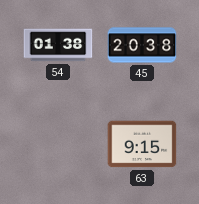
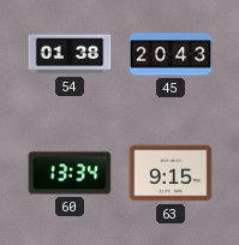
45: 20:38 -> 20:43
60: none -> 13:34
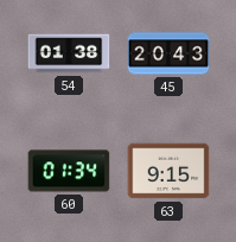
60: 13:34 -> 01:34
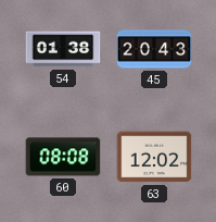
60: 01:34 -> 08:08
63: 9:15 -> 12:02
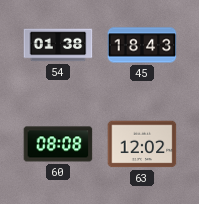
45: 20:43 -> 18:43
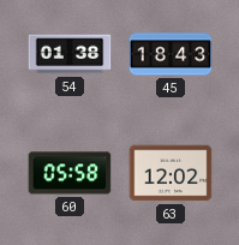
60: 08:08 -> 05:58
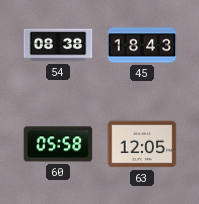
54: 01:38 -> 08:38
63: 12:02 -> 12:05
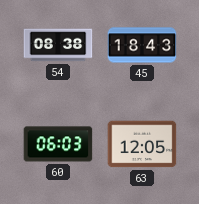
60: 05:58 -> 06:03
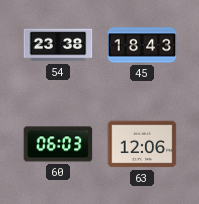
54: 08:38 -> 23:38
63: 12:05 -> 12:06
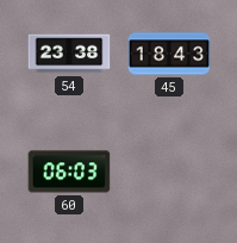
63: 12:06 -> none
